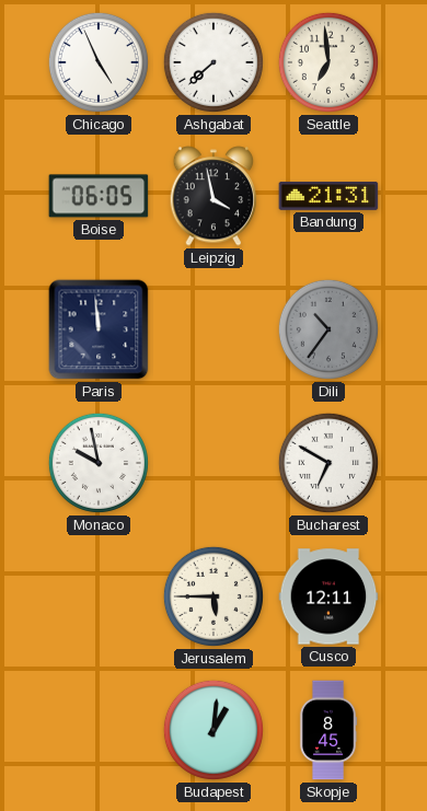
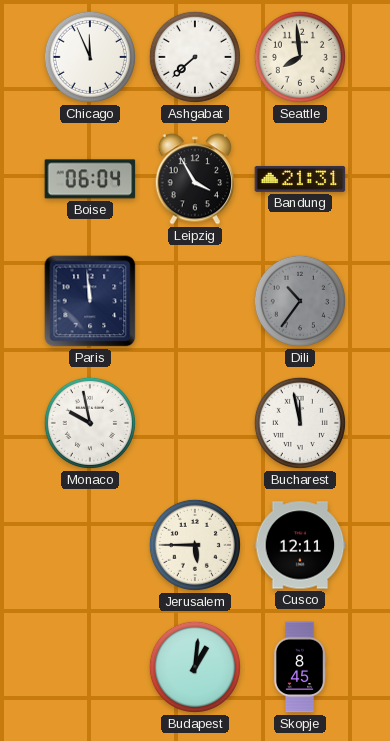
Chicago: 4:56 -> 11:56
Seattle: 6:59 -> 7:59
Boise: 06:05 -> 06:04
Leipzig: 3:58 -> 3:55
Bucharest: 6:50 -> 11:58
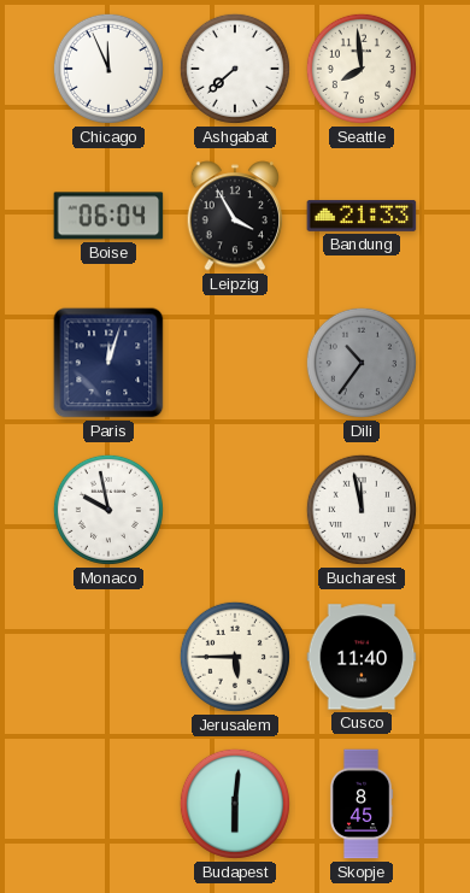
Bandung: 21:31 -> 21:33
Paris: 11:59 -> 12:03
Cusco: 12:11 -> 11:40
Budapest: 1:01 -> 6:01
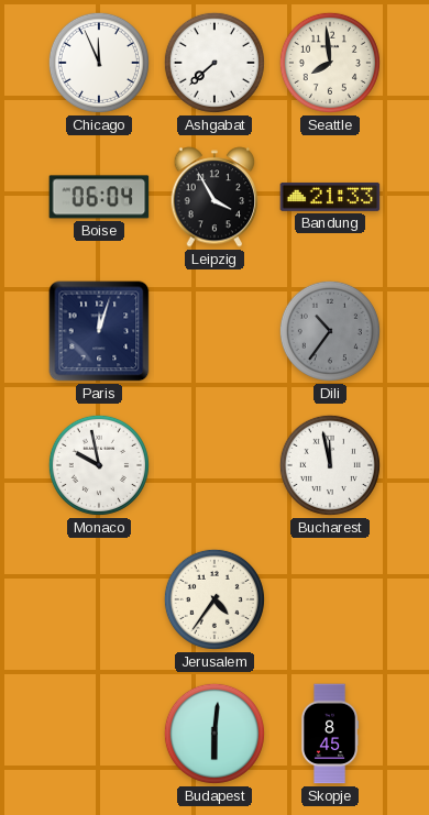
Jerusalem: 5:45 -> 4:36
Cusco: 11:40 -> none
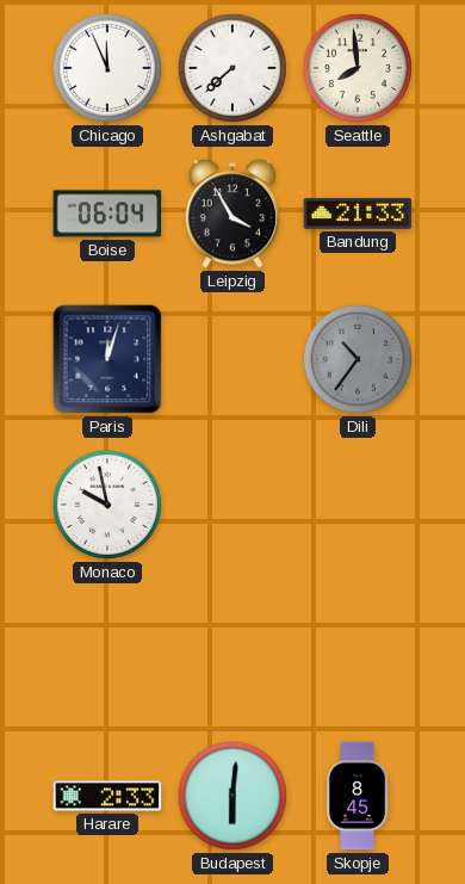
Bucharest: 11:58 -> none
Jerusalem: 4:36 -> none
Harare: none -> 2:33
